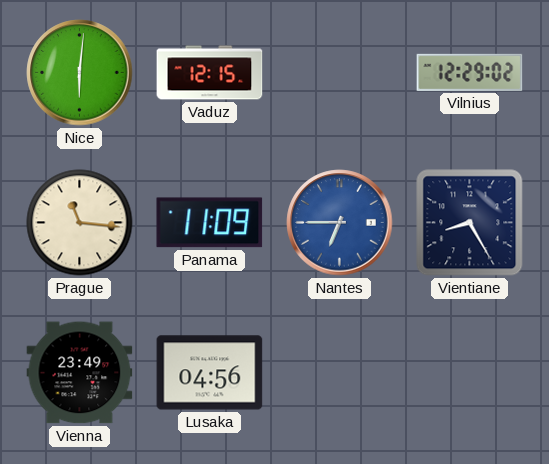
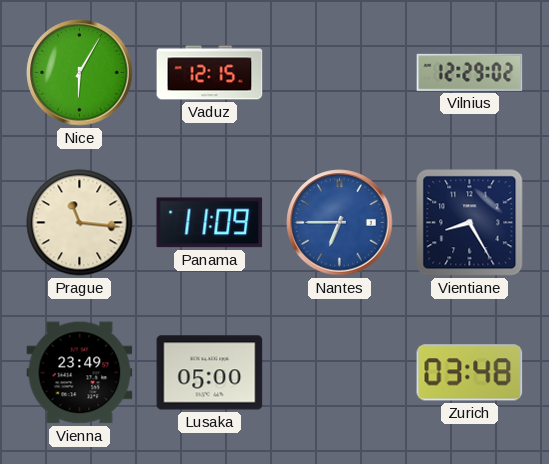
Nice: 6:01 -> 6:05
Lusaka: 04:56 -> 05:00
Zurich: none -> 03:48
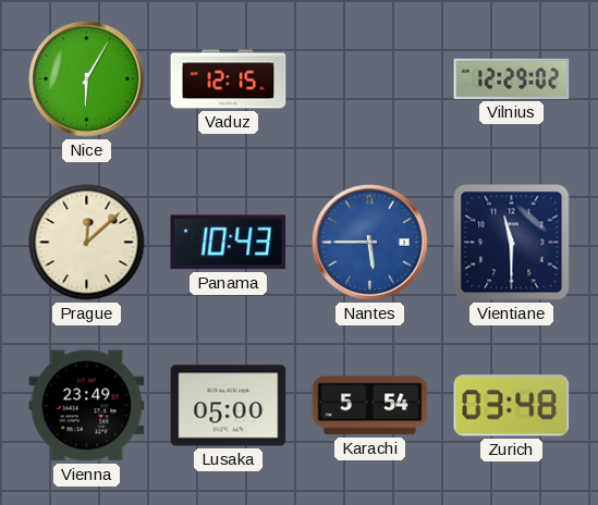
Prague: 11:16 -> 12:08
Panama: 11:09 -> 10:43
Nantes: 6:45 -> 5:45
Vientiane: 8:25 -> 11:30
Karachi: none -> 5:54
